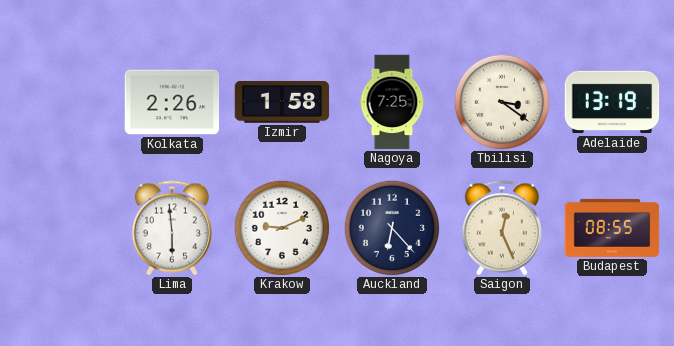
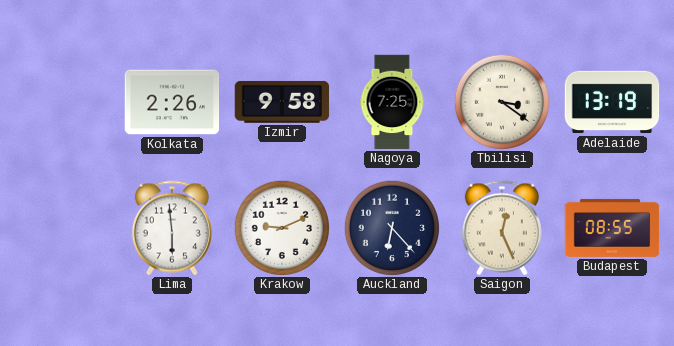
Izmir: 1:58 -> 9:58
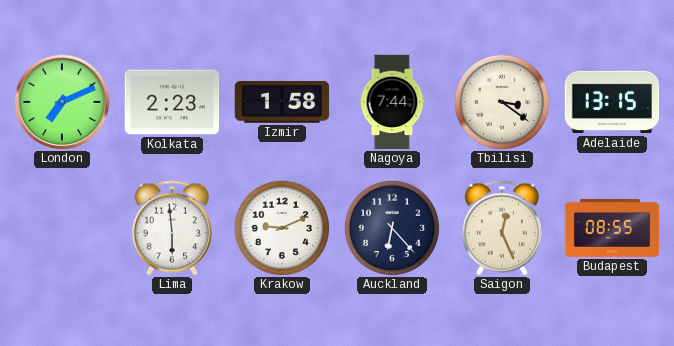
London: none -> 7:11
Kolkata: 2:26 -> 2:23
Izmir: 9:58 -> 1:58
Nagoya: 7:25 -> 7:44
Adelaide: 13:19 -> 13:15
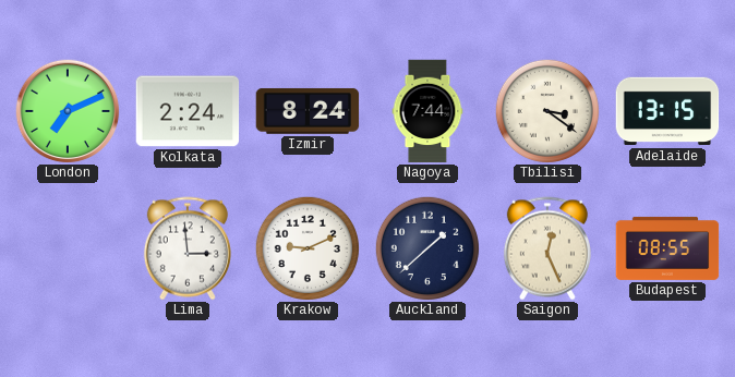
Kolkata: 2:23 -> 2:24
Izmir: 1:58 -> 8:24
Lima: 5:59 -> 2:59
Auckland: 6:23 -> 1:38
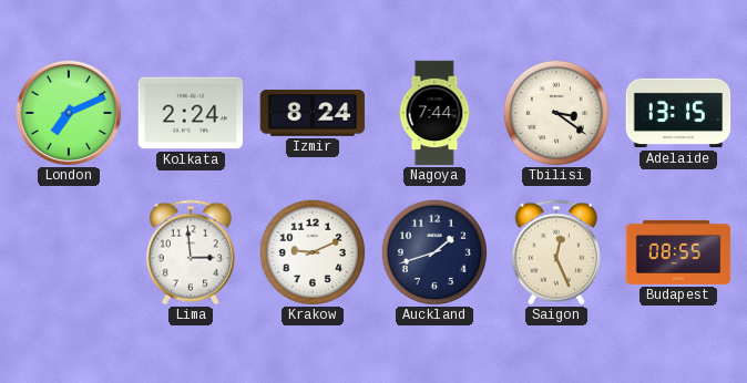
Auckland: 1:38 -> 1:42
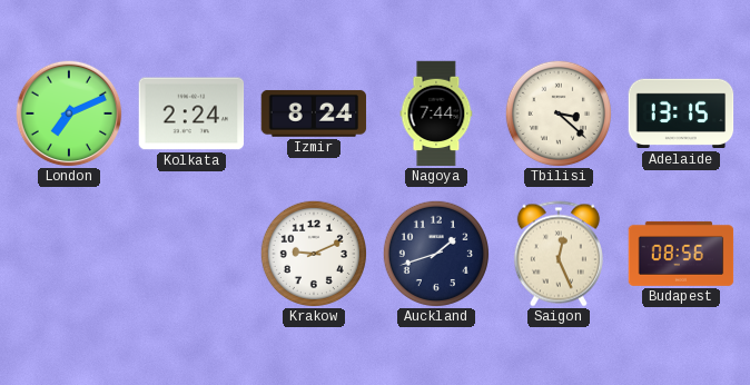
Tbilisi: 3:21 -> 3:22
Lima: 2:59 -> none
Budapest: 08:55 -> 08:56
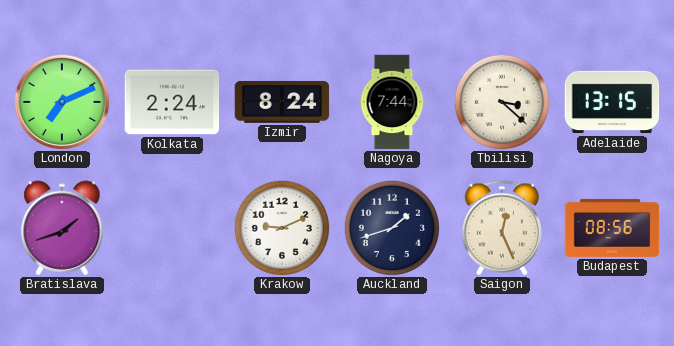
Bratislava: none -> 1:42
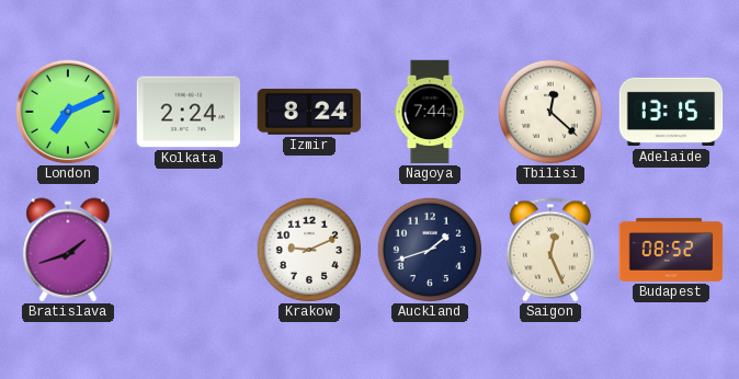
Tbilisi: 3:22 -> 12:22
Budapest: 08:56 -> 08:52
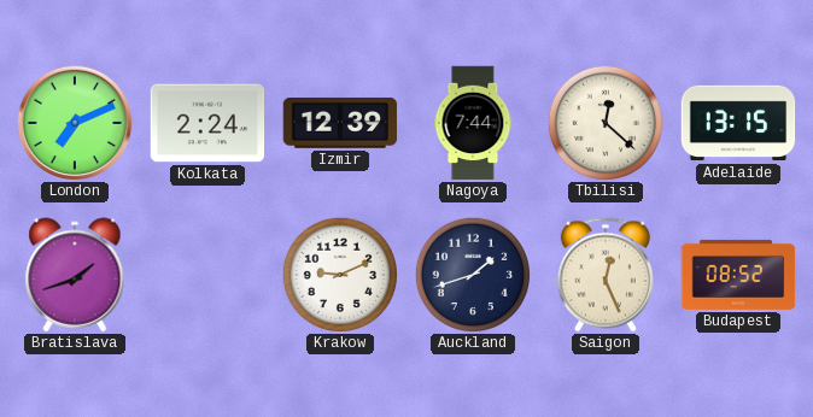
Izmir: 8:24 -> 12:39
